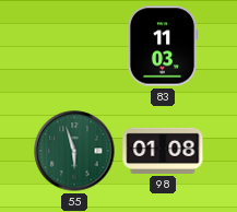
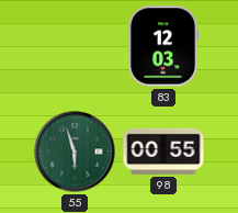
83: 11:03 -> 12:03
98: 01:08 -> 00:55
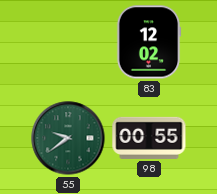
83: 12:03 -> 12:02
55: 5:57 -> 9:39
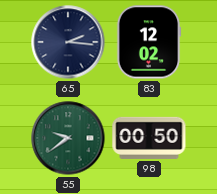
65: none -> 2:16
98: 00:55 -> 00:50
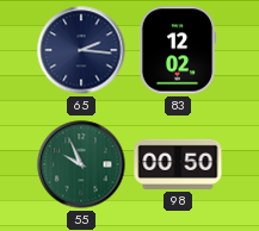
55: 9:39 -> 9:56
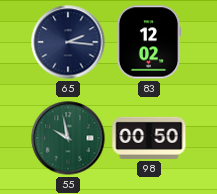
55: 9:56 -> 9:58
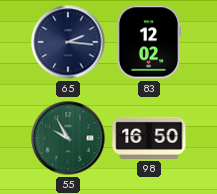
55: 9:58 -> 9:55
98: 00:50 -> 16:50
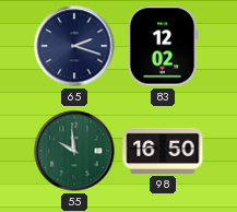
65: 2:16 -> 2:18
55: 9:55 -> 9:59
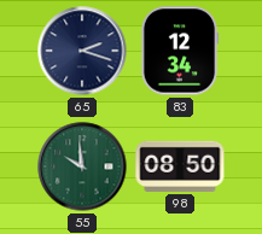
83: 12:02 -> 12:34
98: 16:50 -> 08:50
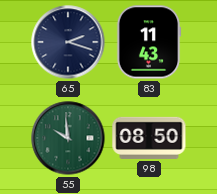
83: 12:34 -> 11:43
